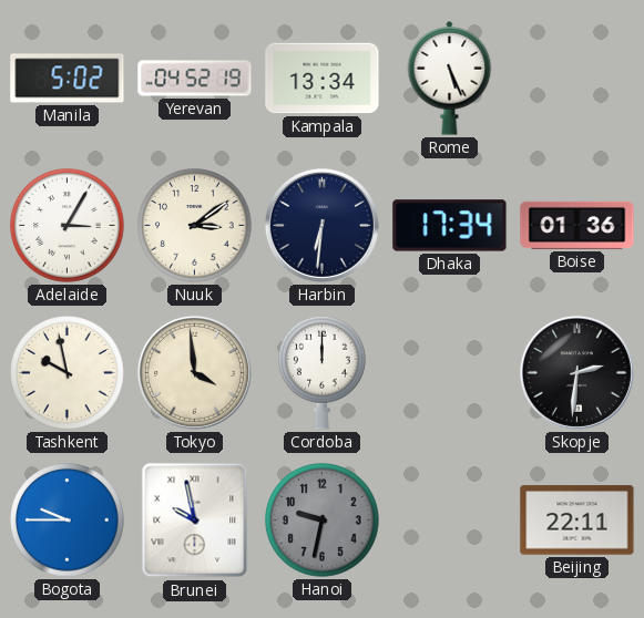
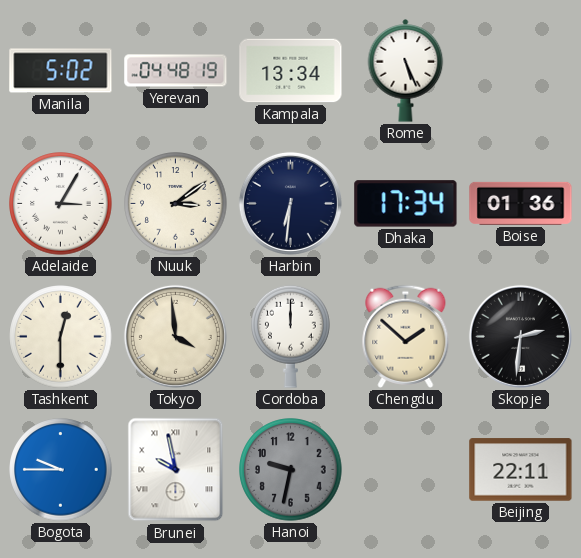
Yerevan: 04:52 -> 04:48
Tashkent: 9:58 -> 12:30
Chengdu: none -> 1:52
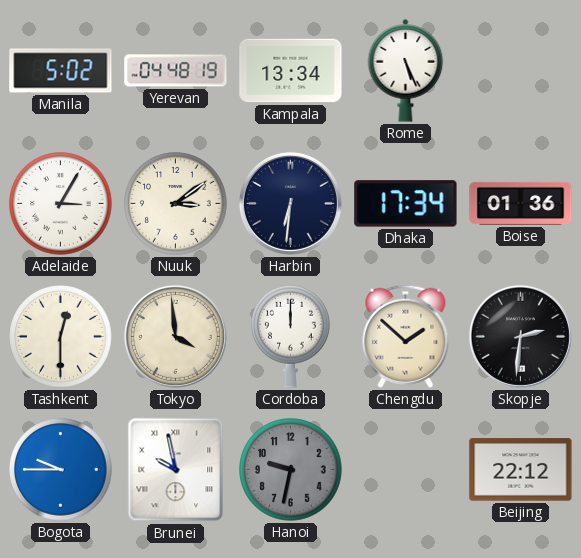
Beijing: 22:11 -> 22:12
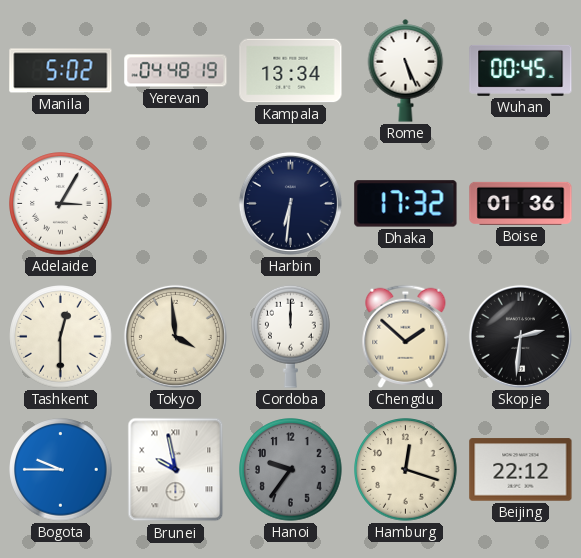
Wuhan: none -> 00:45
Nuuk: 3:09 -> none
Dhaka: 17:34 -> 17:32
Hanoi: 9:32 -> 9:36
Hamburg: none -> 12:18
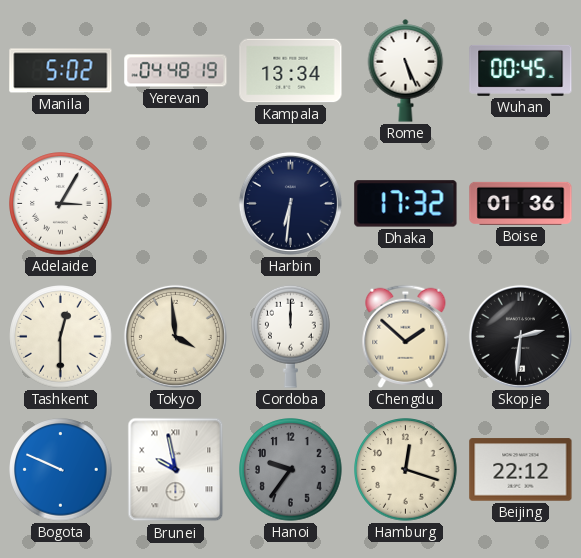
Bogota: 9:45 -> 9:49
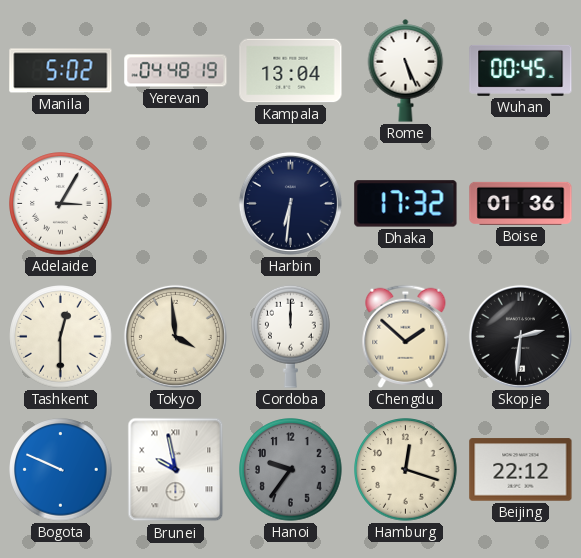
Kampala: 13:34 -> 13:04
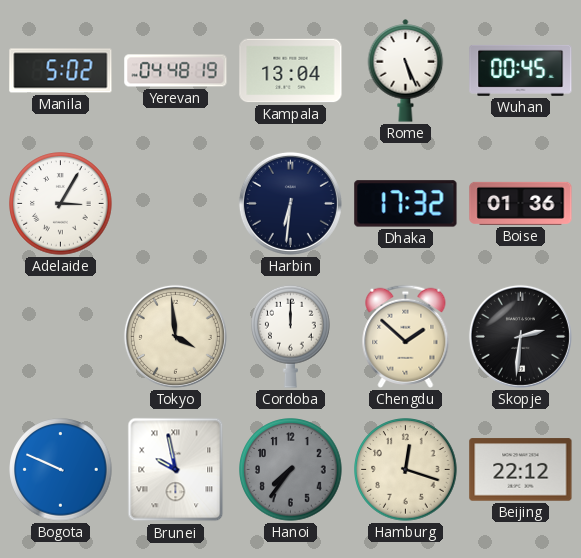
Tashkent: 12:30 -> none
Hanoi: 9:36 -> 7:36
